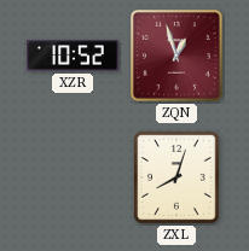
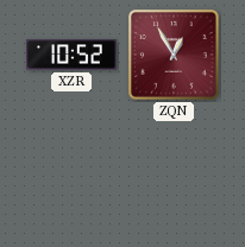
ZQN: 12:57 -> 12:55
ZXL: 8:03 -> none
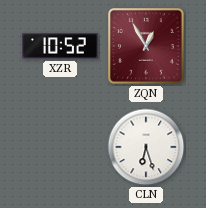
CLN: none -> 6:27
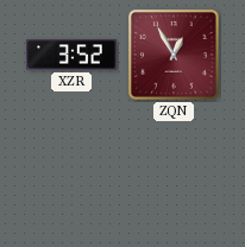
XZR: 10:52 -> 3:52
CLN: 6:27 -> none
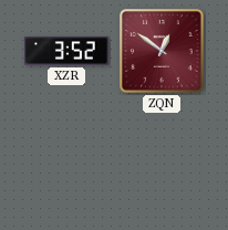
ZQN: 12:55 -> 12:51
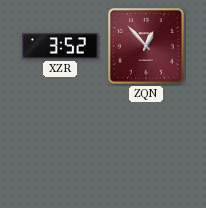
ZQN: 12:51 -> 12:53
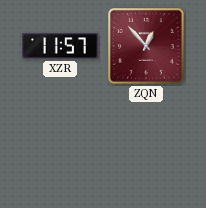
XZR: 3:52 -> 11:57
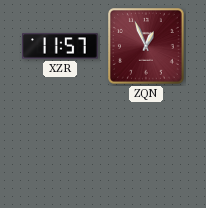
ZQN: 12:53 -> 12:56
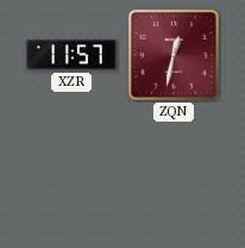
ZQN: 12:56 -> 12:32
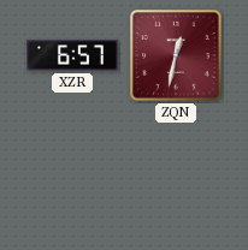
XZR: 11:57 -> 6:57
